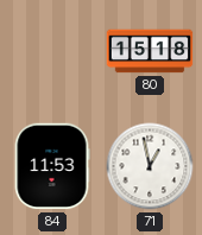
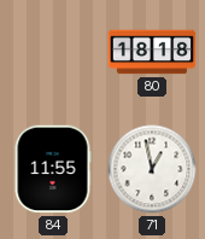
80: 15:18 -> 18:18
84: 11:53 -> 11:55
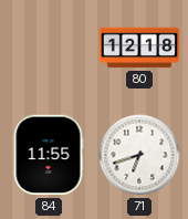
80: 18:18 -> 12:18
71: 12:58 -> 6:42
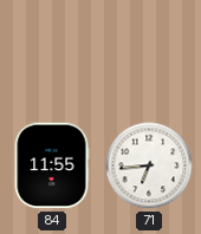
80: 12:18 -> none
71: 6:42 -> 6:44
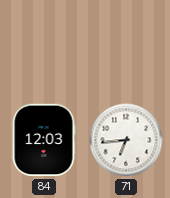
84: 11:55 -> 12:03
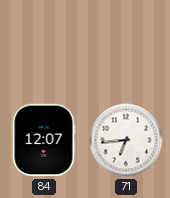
84: 12:03 -> 12:07
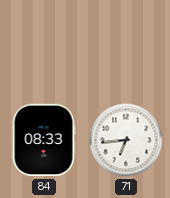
84: 12:07 -> 08:33
